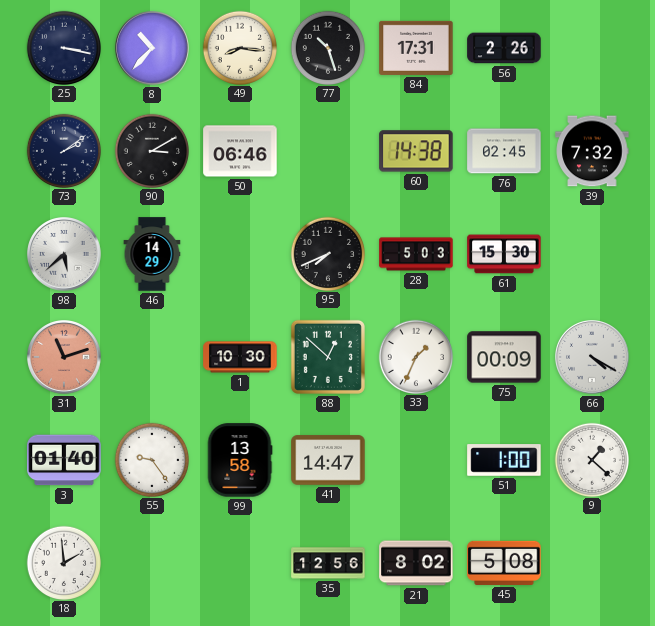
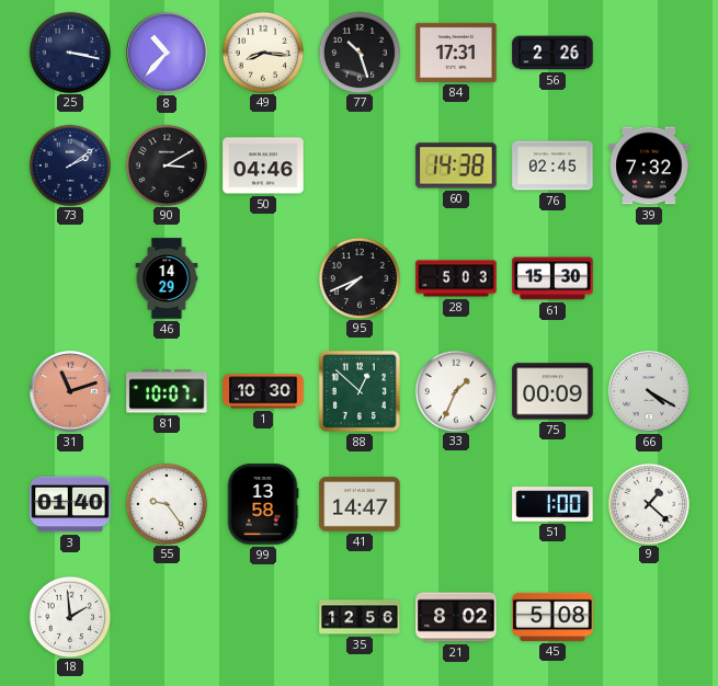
50: 06:46 -> 04:46
98: 5:38 -> none
81: none -> 10:07
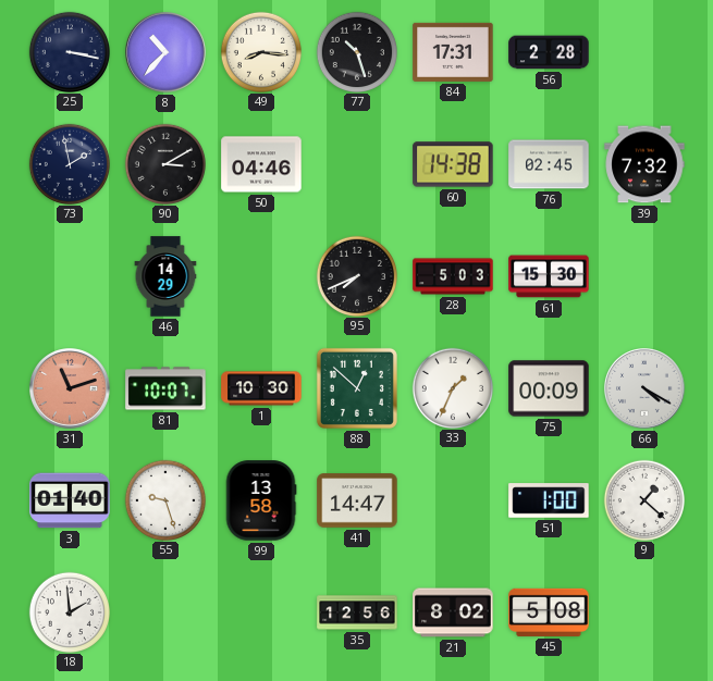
56: 2:26 -> 2:28
73: 2:09 -> 1:58
55: 9:24 -> 9:27
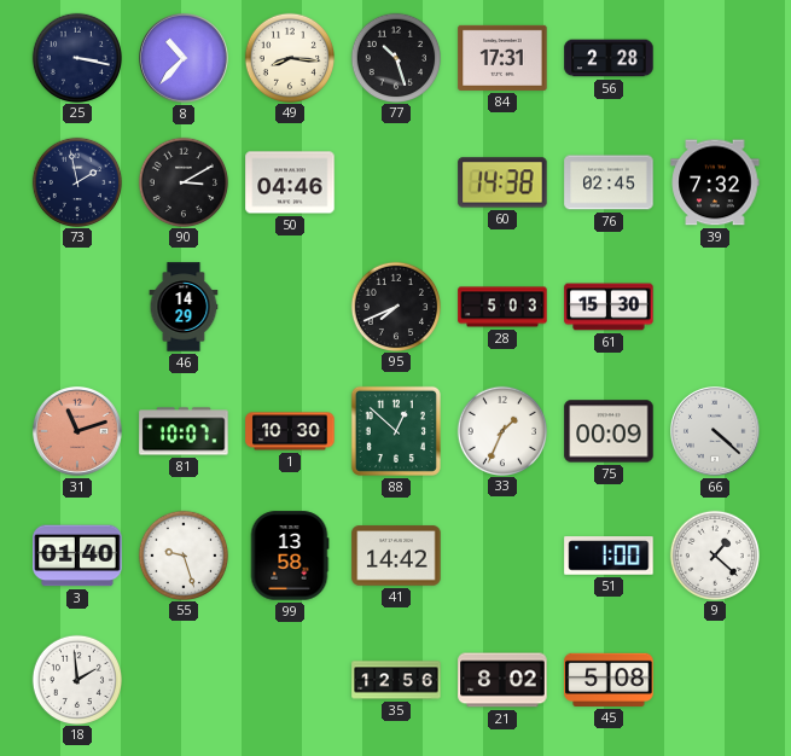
66: 4:20 -> 4:22
41: 14:47 -> 14:42
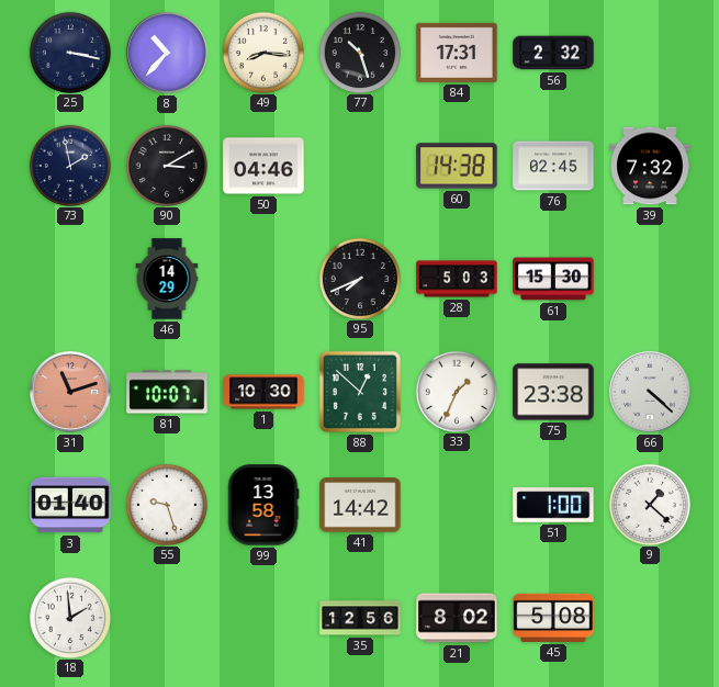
56: 2:28 -> 2:32
75: 00:09 -> 23:38
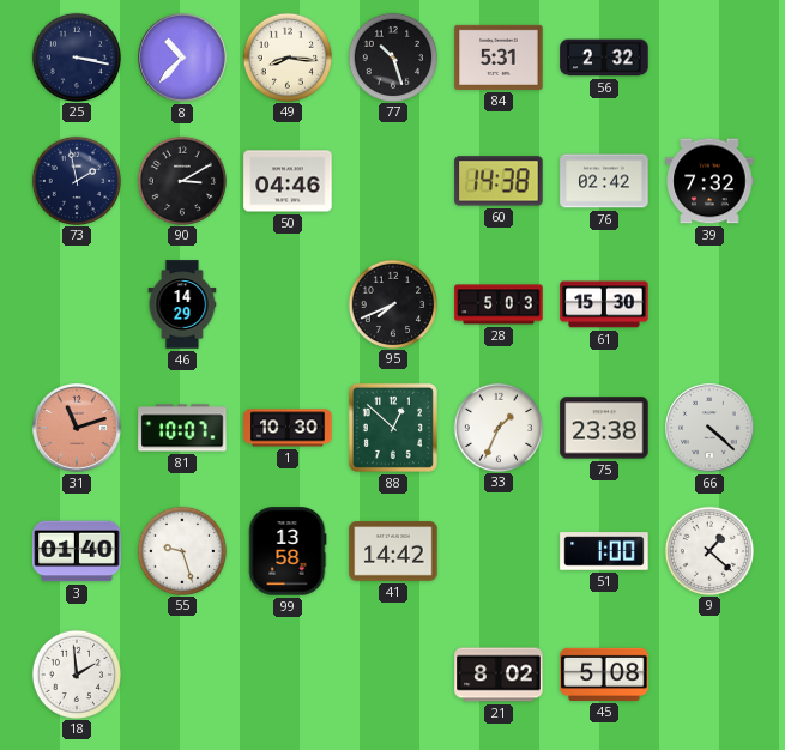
84: 17:31 -> 5:31
76: 02:45 -> 02:42
35: 12:56 -> none
